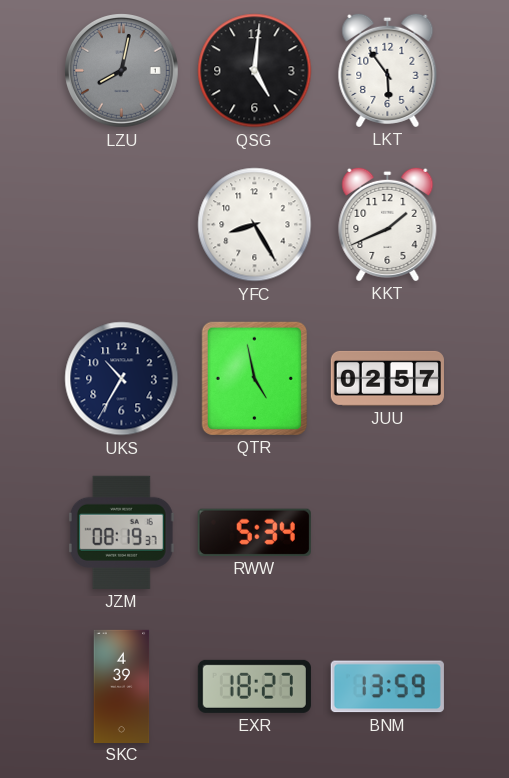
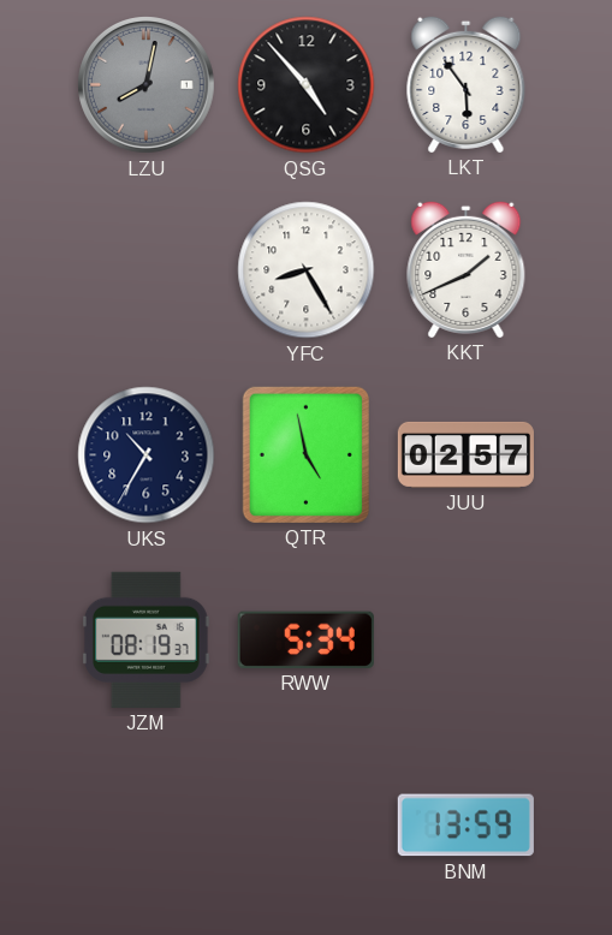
QSG: 5:01 -> 4:53
SKC: 4:39 -> none
EXR: 18:27 -> none
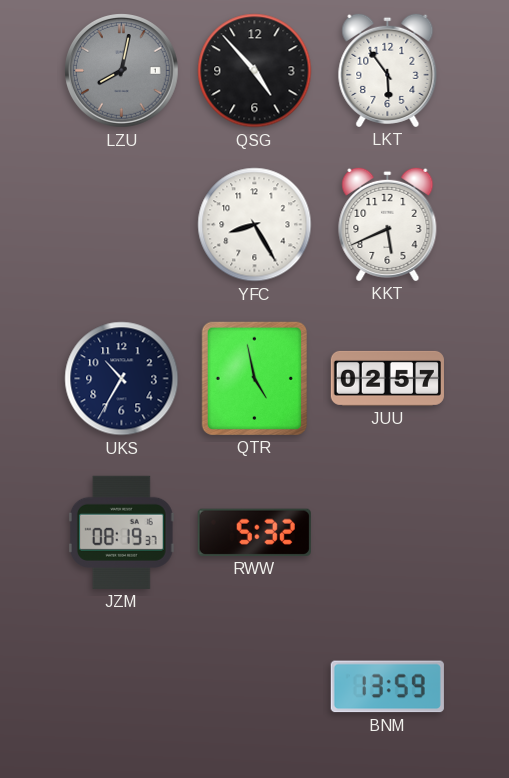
KKT: 1:41 -> 5:41
RWW: 5:34 -> 5:32
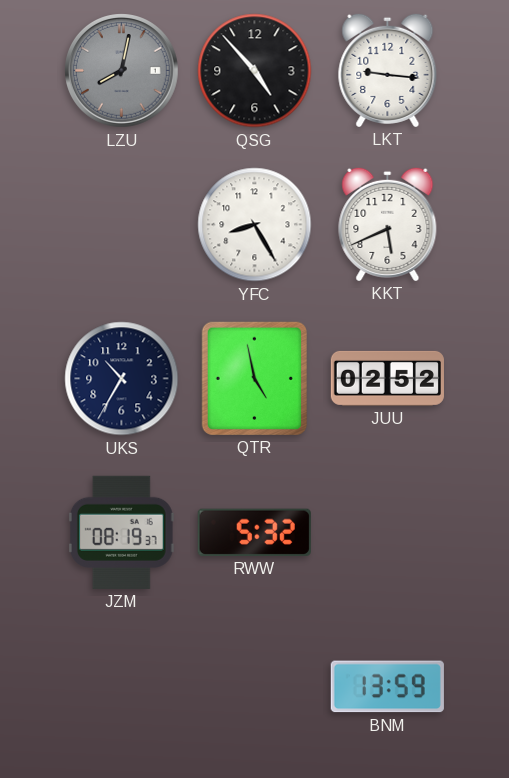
LKT: 5:54 -> 9:16
JUU: 02:57 -> 02:52
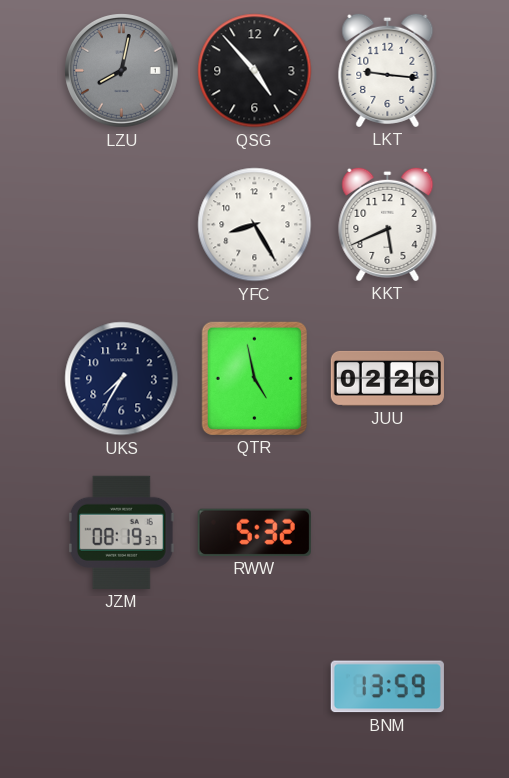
UKS: 10:35 -> 7:35
JUU: 02:52 -> 02:26
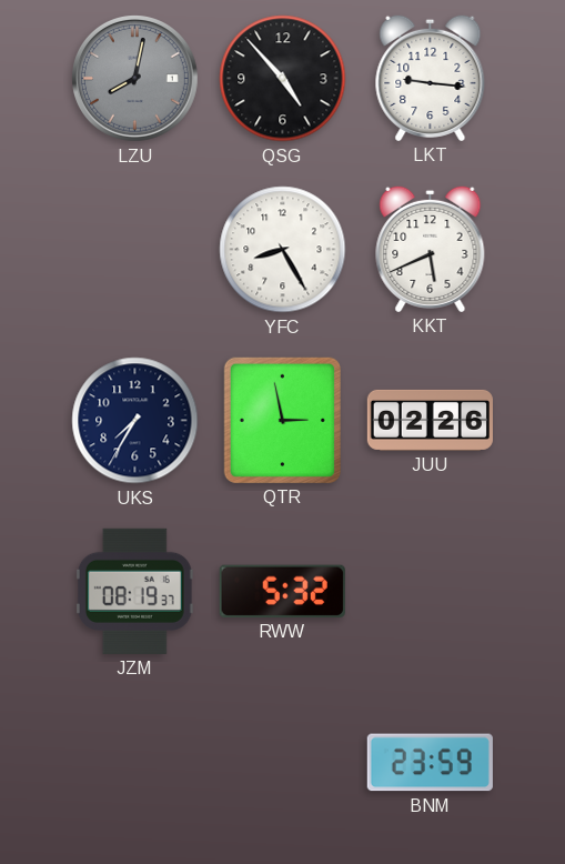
QTR: 4:58 -> 2:58
BNM: 13:59 -> 23:59
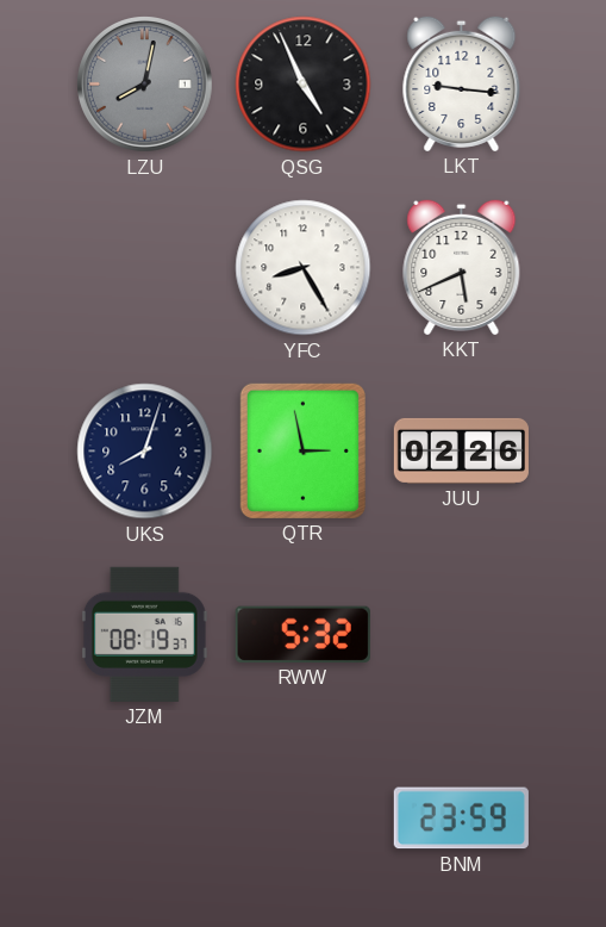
QSG: 4:53 -> 4:56
UKS: 7:35 -> 8:03
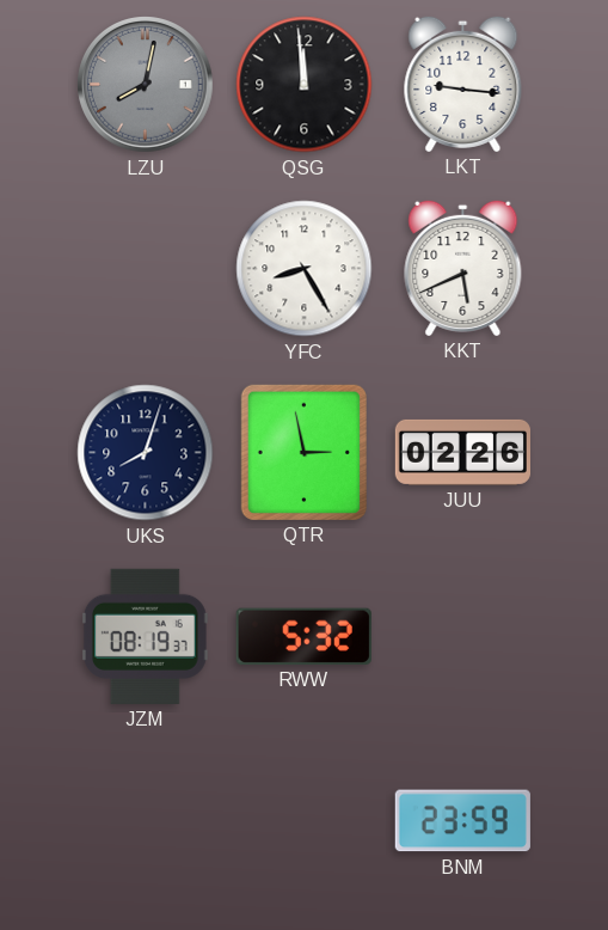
QSG: 4:56 -> 11:59
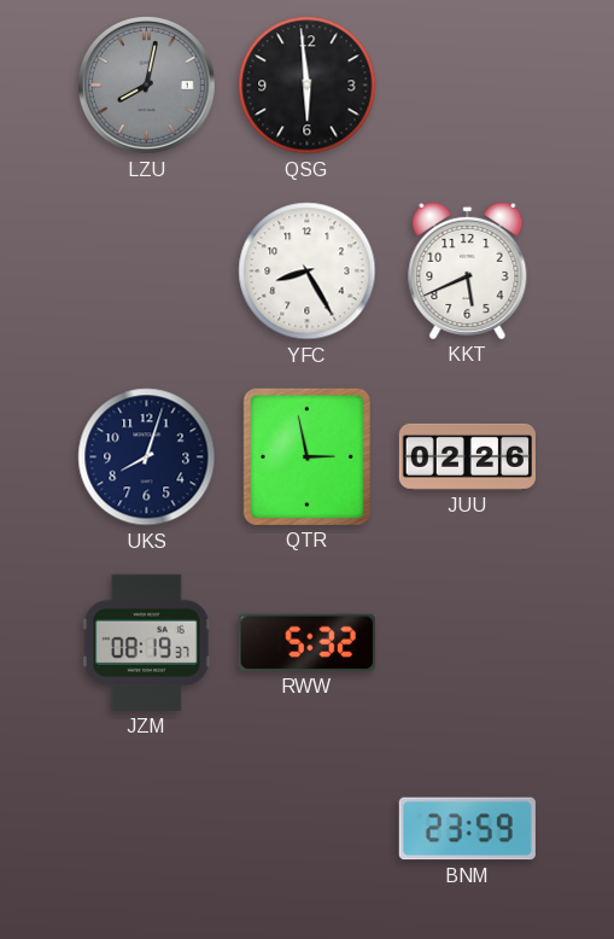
QSG: 11:59 -> 5:59
LKT: 9:16 -> none
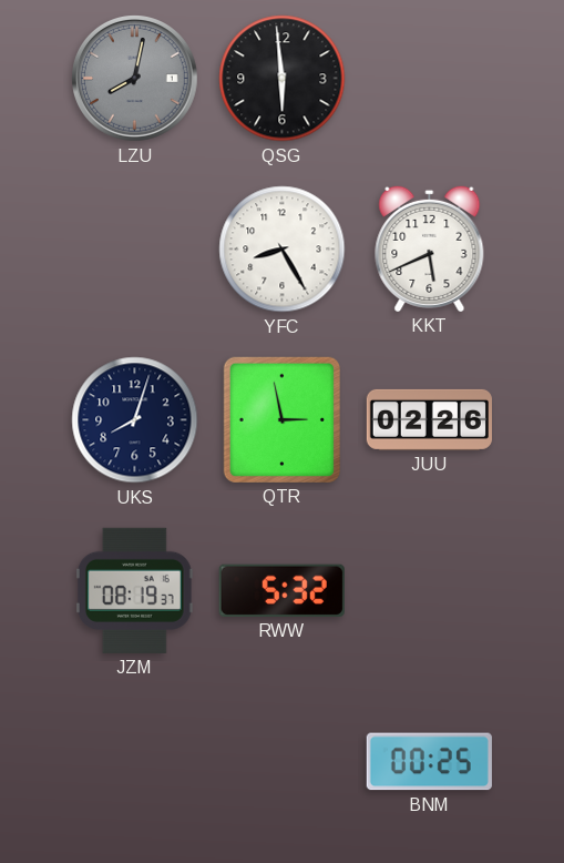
BNM: 23:59 -> 00:25
